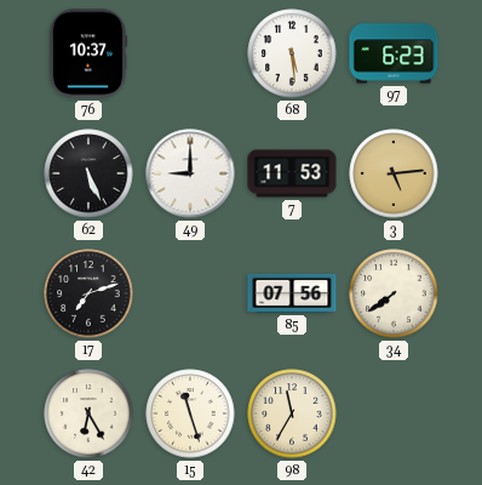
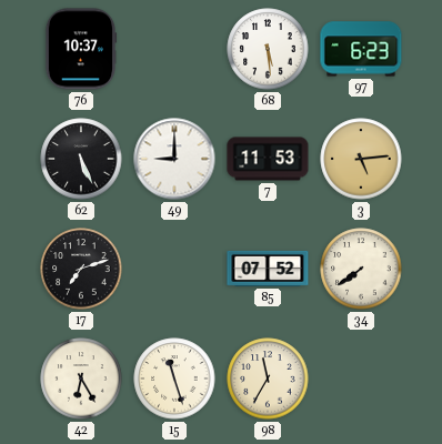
85: 07:56 -> 07:52
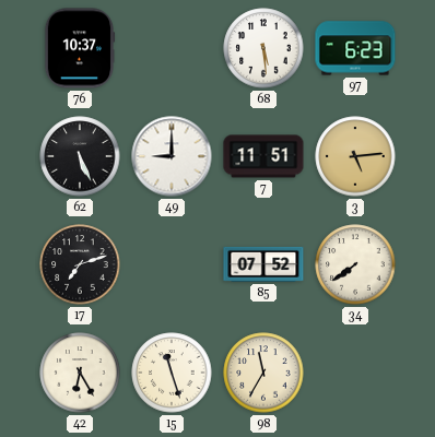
7: 11:53 -> 11:51
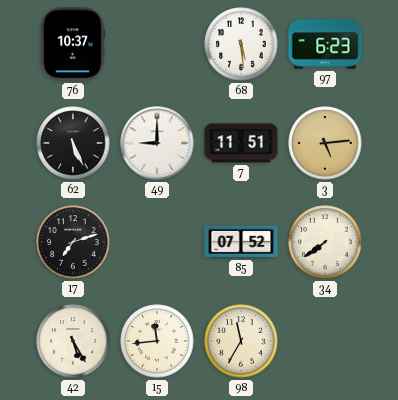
42: 6:25 -> 5:25
15: 11:27 -> 11:44
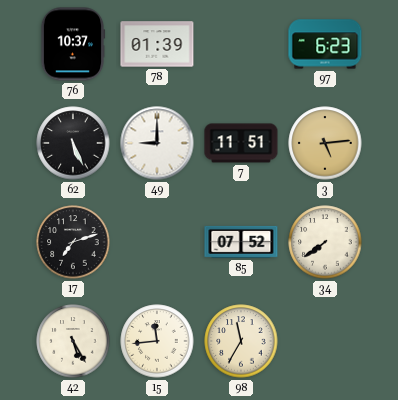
78: none -> 01:39
68: 5:29 -> none
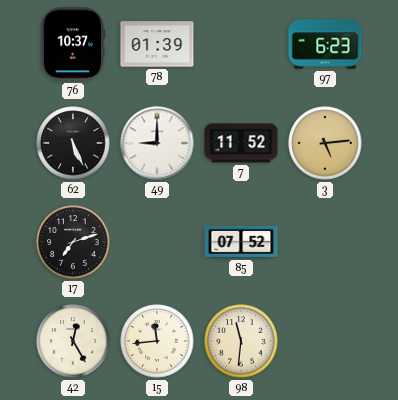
7: 11:51 -> 11:52
34: 7:39 -> none
42: 5:25 -> 12:25
98: 11:35 -> 11:31
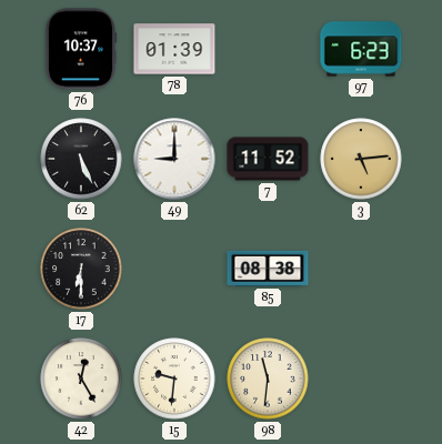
17: 7:12 -> 6:30
85: 07:52 -> 08:38
15: 11:44 -> 9:31
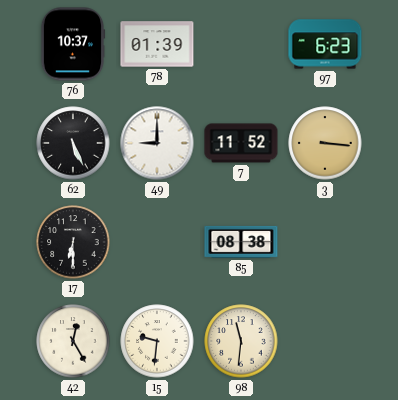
3: 5:14 -> 3:16
